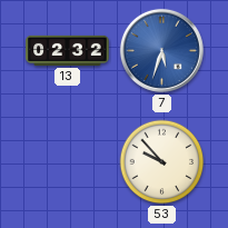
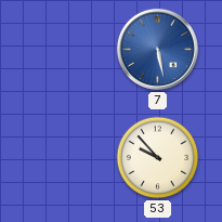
13: 02:32 -> none
7: 5:33 -> 5:28
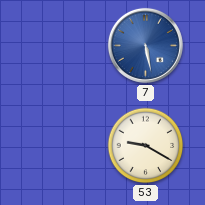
53: 9:53 -> 9:20
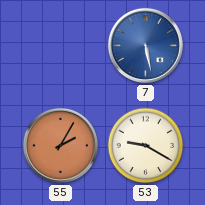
55: none -> 2:05
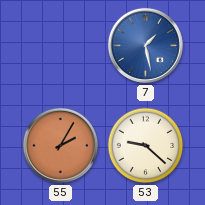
7: 5:28 -> 1:28
53: 9:20 -> 9:22
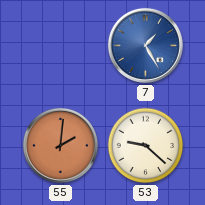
7: 1:28 -> 1:25
55: 2:05 -> 2:01
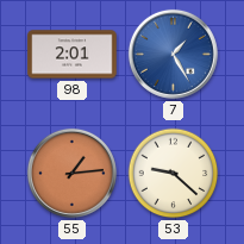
98: none -> 2:01
55: 2:01 -> 1:14
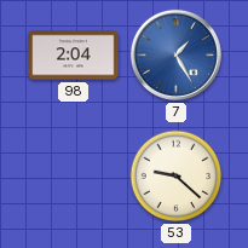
98: 2:01 -> 2:04
55: 1:14 -> none
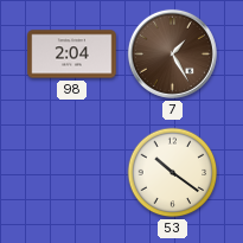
7 dial: blue -> brown
53: 9:22 -> 10:21
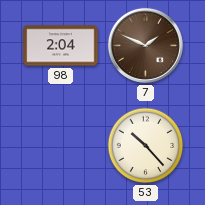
7: 1:25 -> 1:49
53: 10:21 -> 10:23
